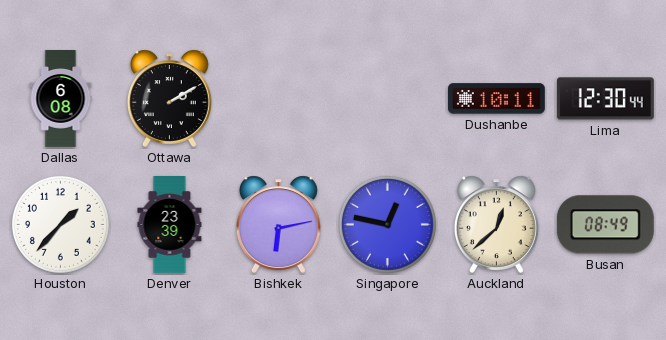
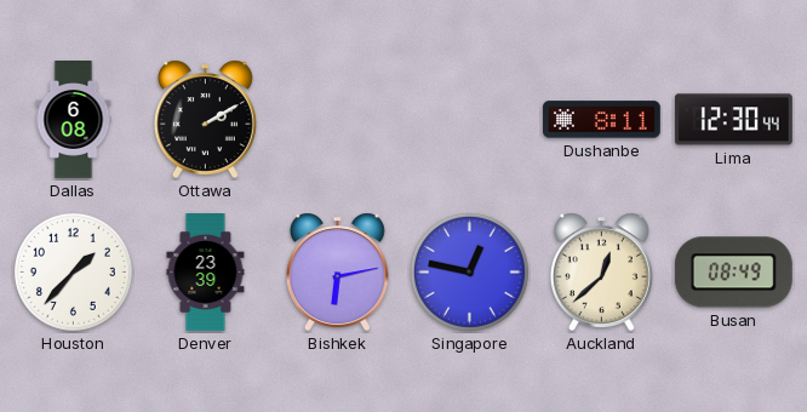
Dushanbe: 10:11 -> 8:11
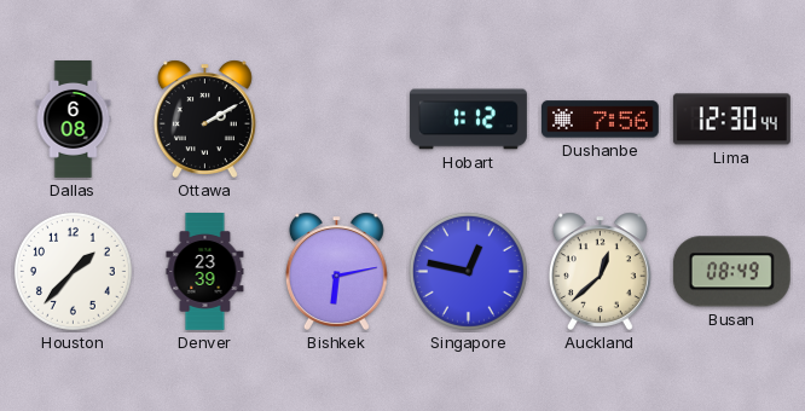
Hobart: none -> 1:12
Dushanbe: 8:11 -> 7:56
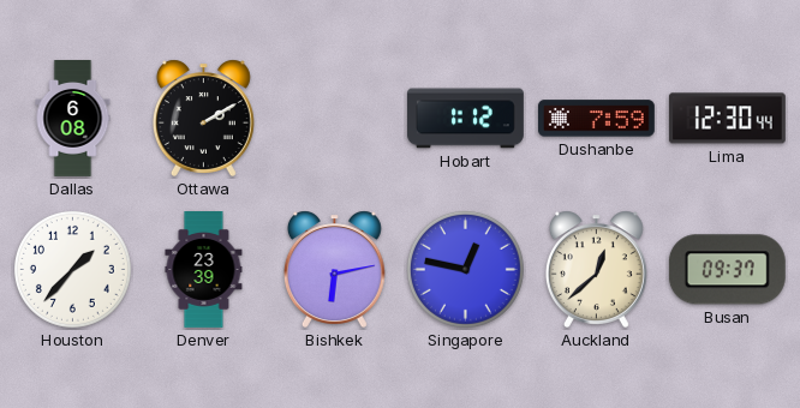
Dushanbe: 7:56 -> 7:59
Busan: 08:49 -> 09:37
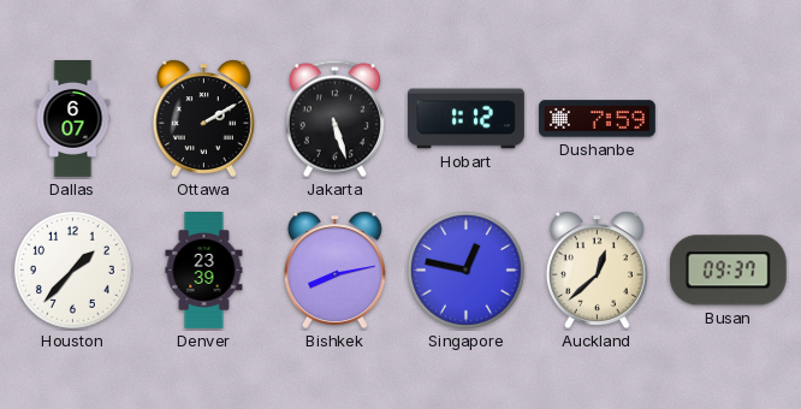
Dallas: 6:08 -> 6:07
Jakarta: none -> 5:27
Lima: 12:30 -> none
Bishkek: 6:13 -> 8:13
